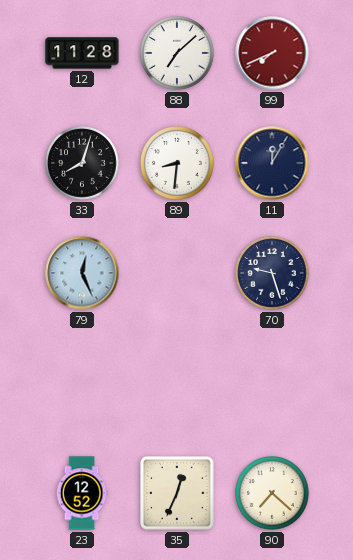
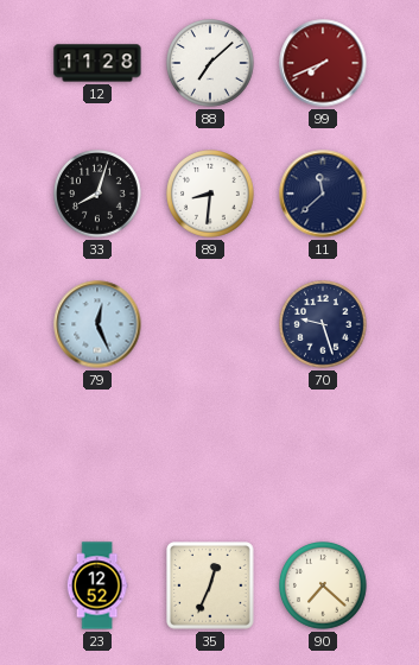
11: 12:05 -> 11:38
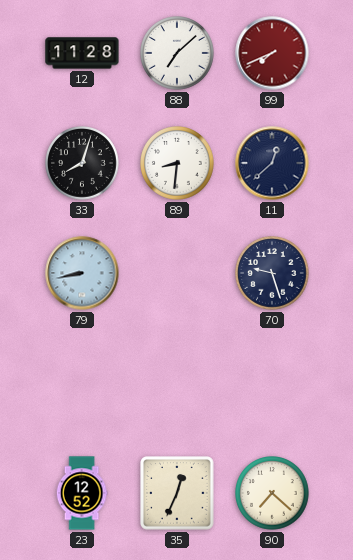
11: 11:38 -> 12:38
79: 12:26 -> 8:43
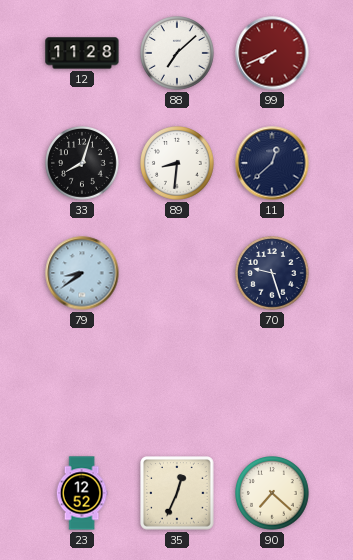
79: 8:43 -> 8:39
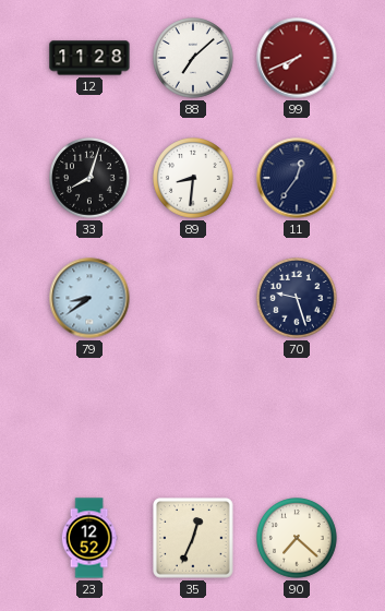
11: 12:38 -> 12:36
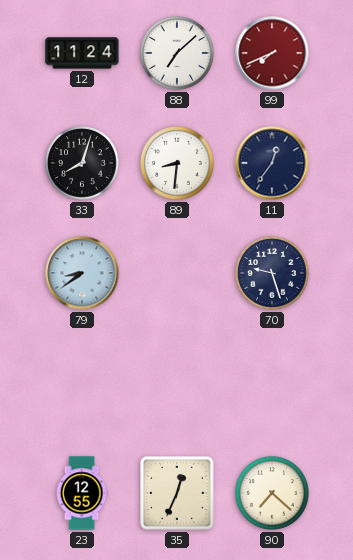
12: 11:28 -> 11:24
23: 12:52 -> 12:55
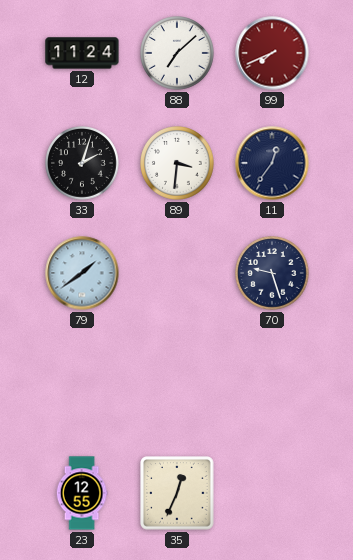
33: 8:03 -> 2:03
89: 8:31 -> 3:31
79: 8:39 -> 1:39
90: 7:22 -> none
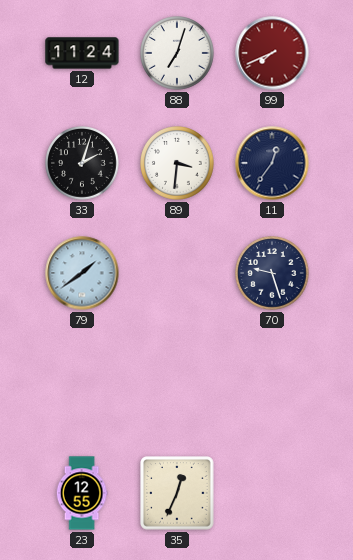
88: 7:08 -> 7:03
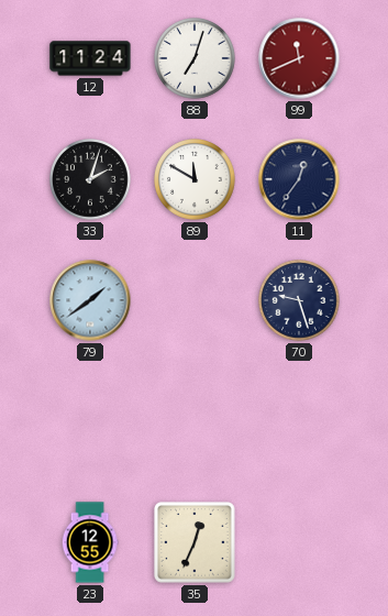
99: 7:41 -> 11:41
89: 3:31 -> 11:50
